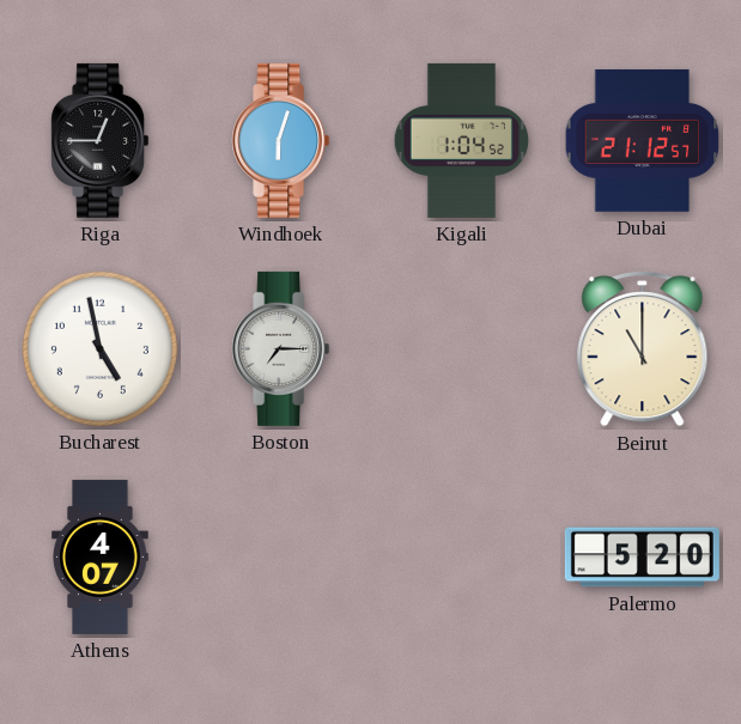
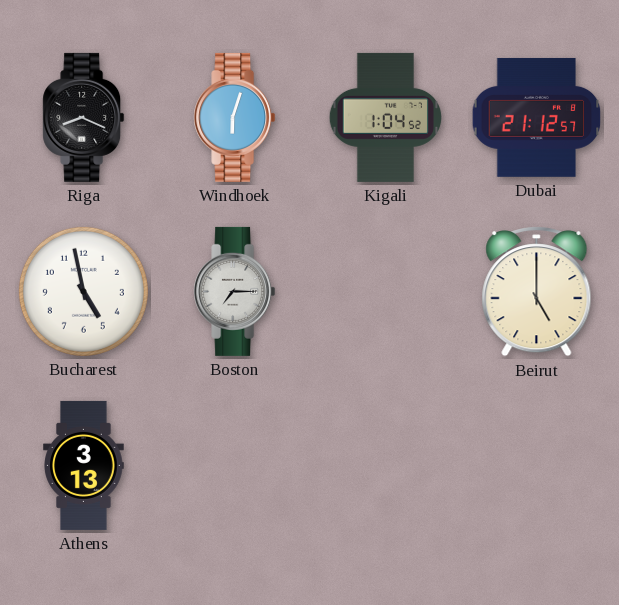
Riga: 12:45 -> 8:19
Beirut: 11:00 -> 5:00
Athens: 4:07 -> 3:13
Palermo: 5:20 -> none
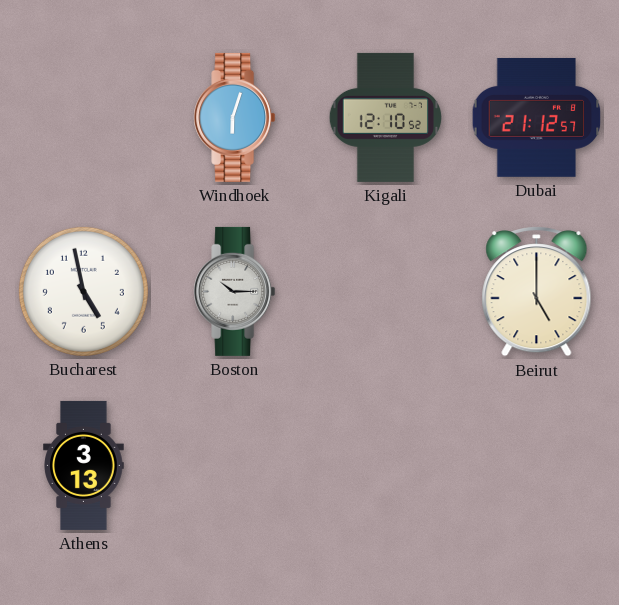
Riga: 8:19 -> none
Kigali: 1:04 -> 12:10
Boston: 7:15 -> 10:15
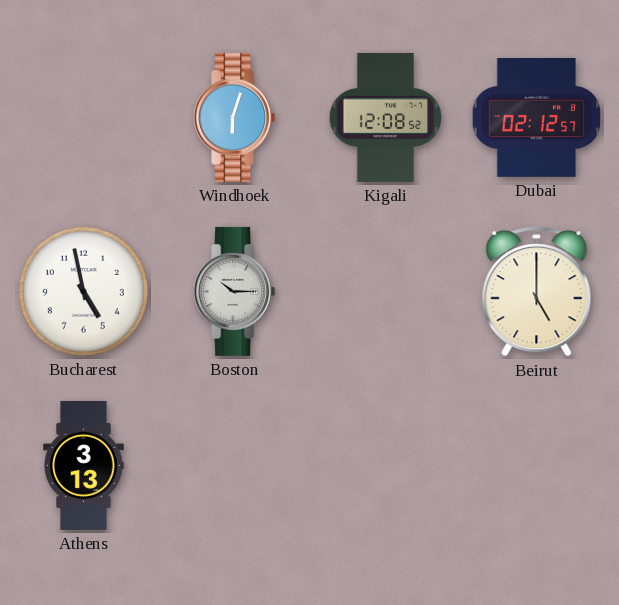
Kigali: 12:10 -> 12:08
Dubai: 21:12 -> 02:12
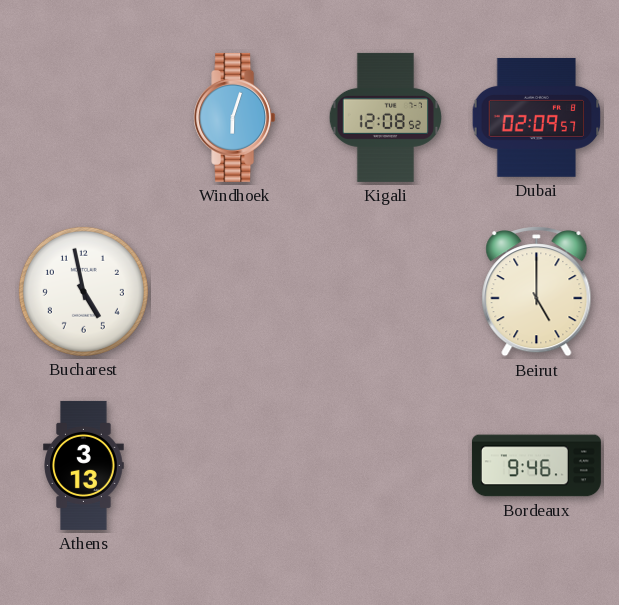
Dubai: 02:12 -> 02:09
Boston: 10:15 -> none
Bordeaux: none -> 9:46
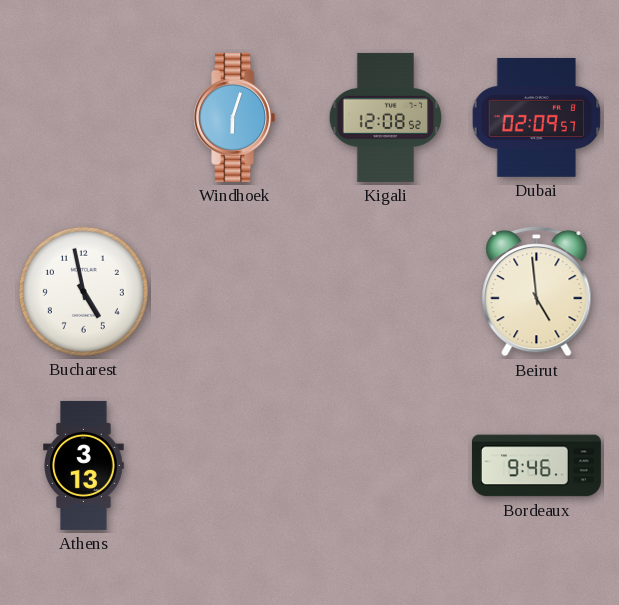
Beirut: 5:00 -> 4:59
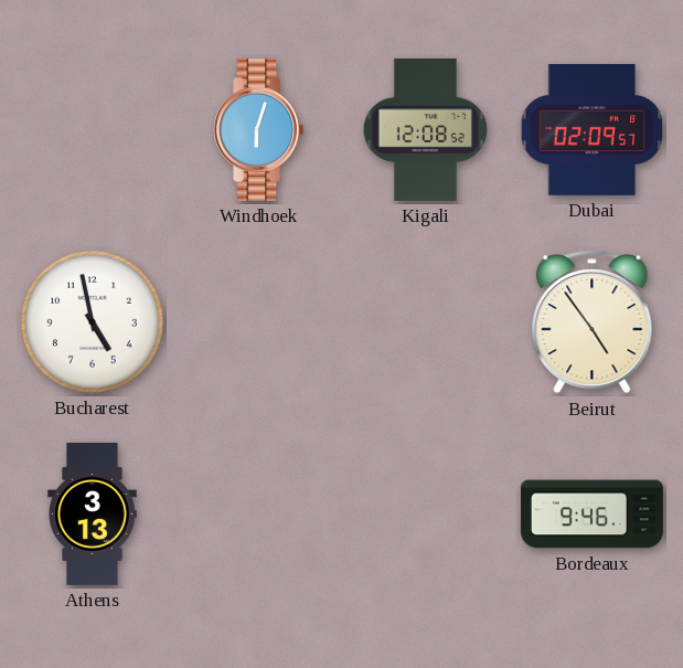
Beirut: 4:59 -> 4:54
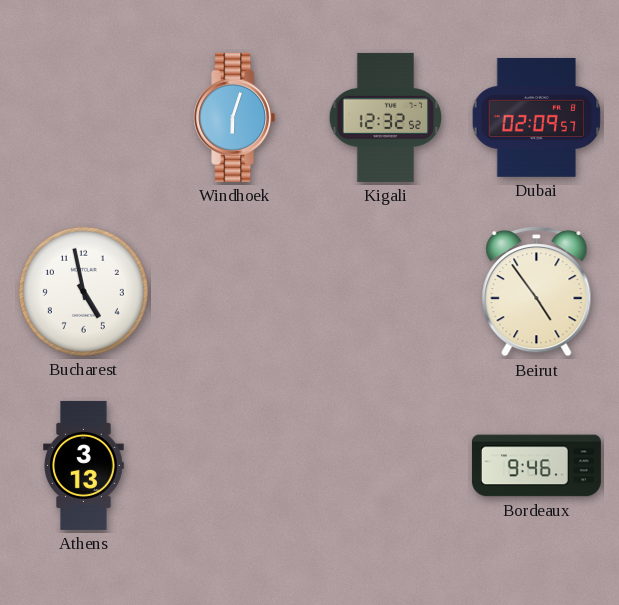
Kigali: 12:08 -> 12:32
